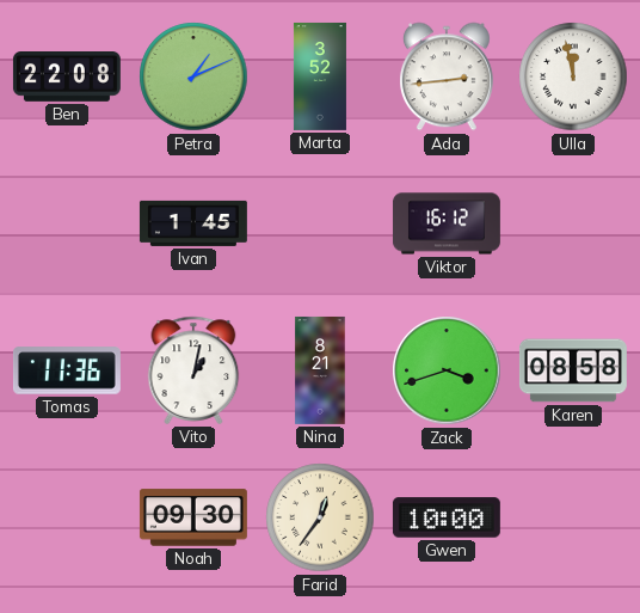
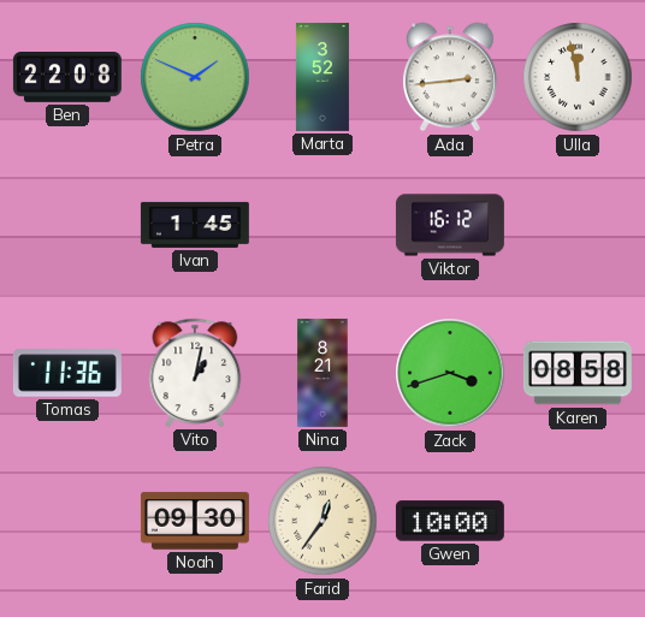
Petra: 1:11 -> 1:49
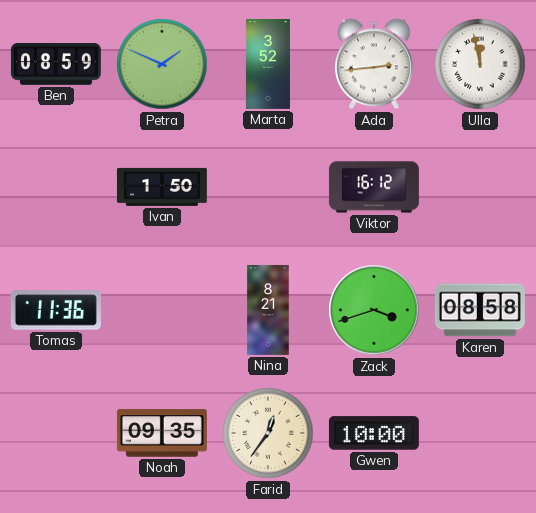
Ben: 22:08 -> 08:59
Ivan: 1:45 -> 1:50
Vito: 1:02 -> none
Noah: 09:30 -> 09:35
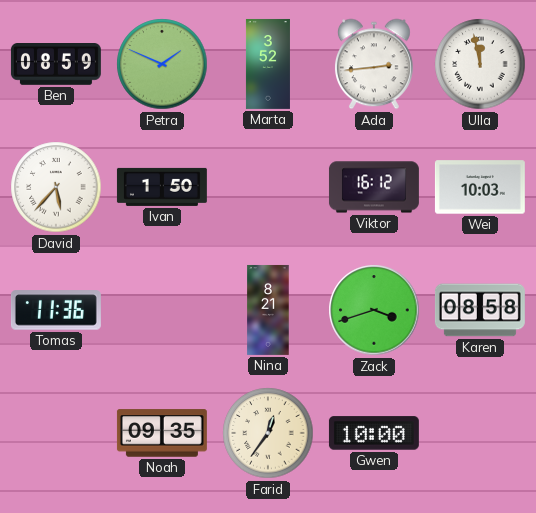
David: none -> 5:37
Wei: none -> 10:03
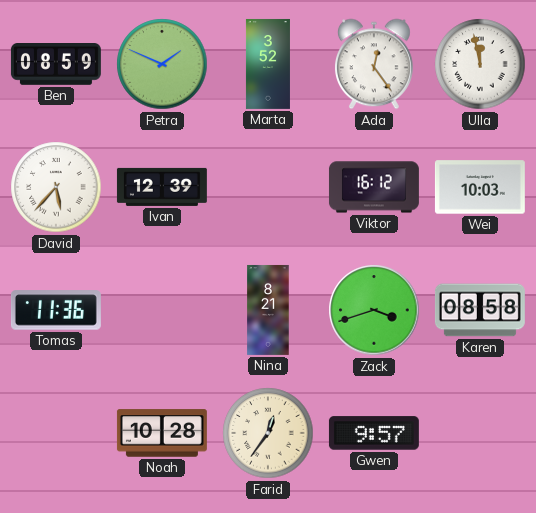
Ada: 2:44 -> 12:24
Ivan: 1:50 -> 12:39
Noah: 09:35 -> 10:28
Gwen: 10:00 -> 9:57
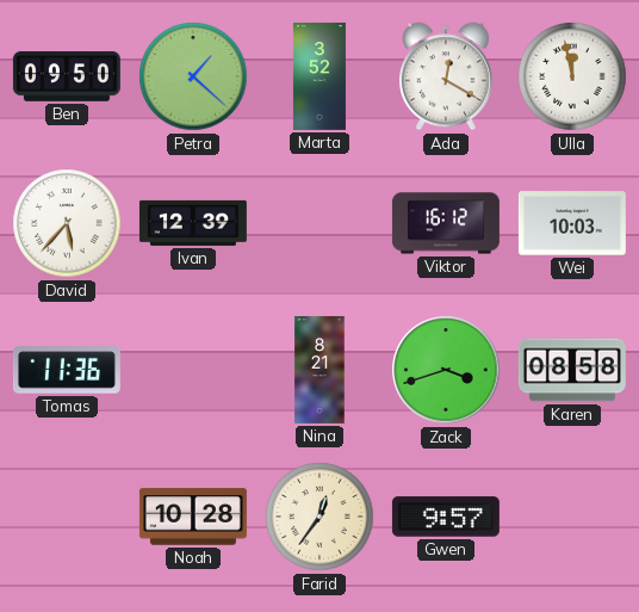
Ben: 08:59 -> 09:50
Petra: 1:49 -> 1:22
Ada: 12:24 -> 12:20
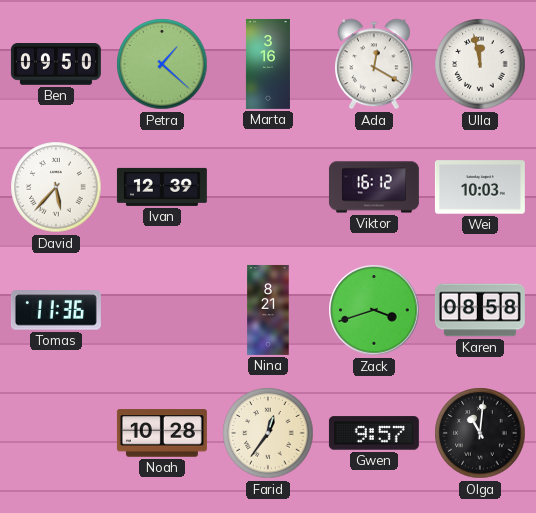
Marta: 3:52 -> 3:16
Olga: none -> 11:01
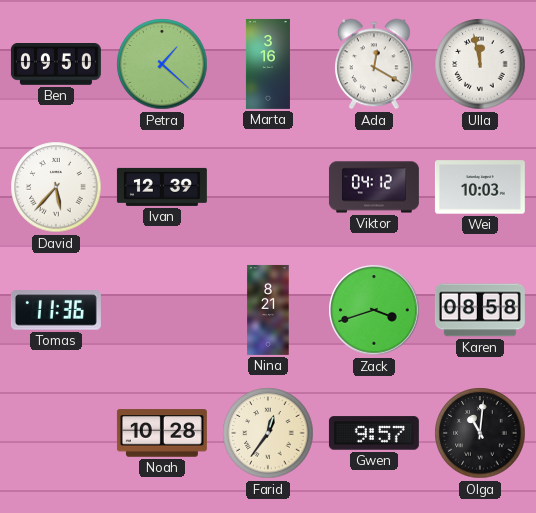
Viktor: 16:12 -> 04:12
